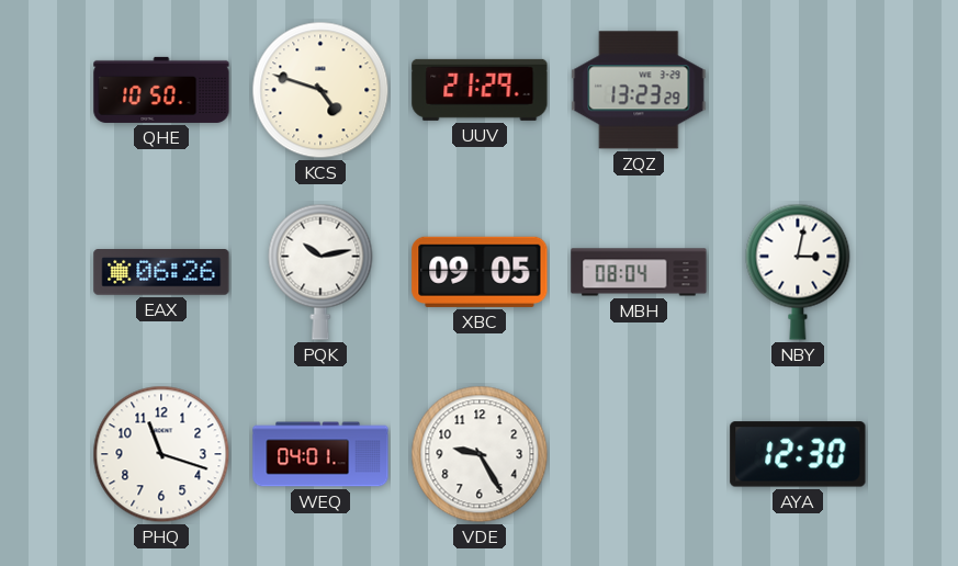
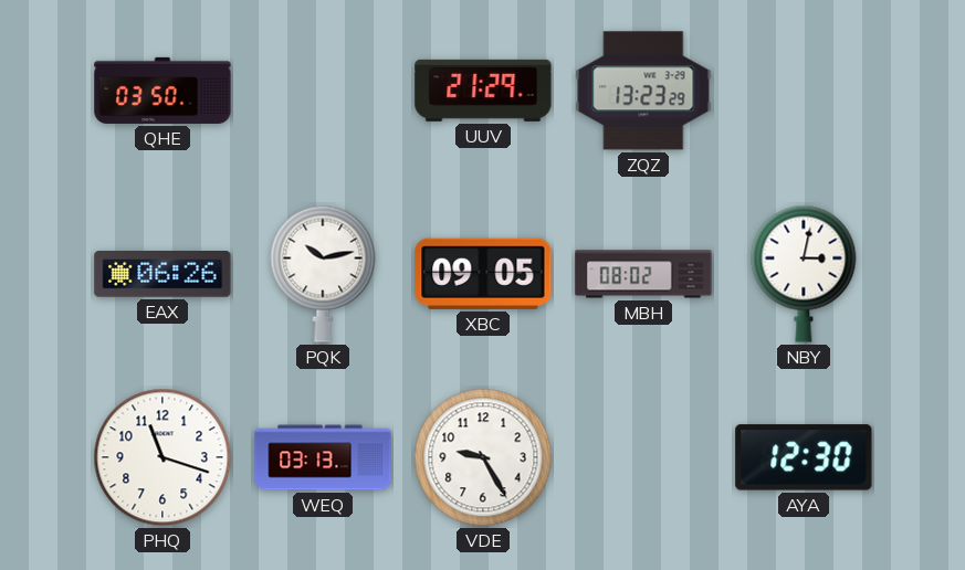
QHE: 10:50 -> 03:50
KCS: 4:48 -> none
MBH: 08:04 -> 08:02
WEQ: 04:01 -> 03:13
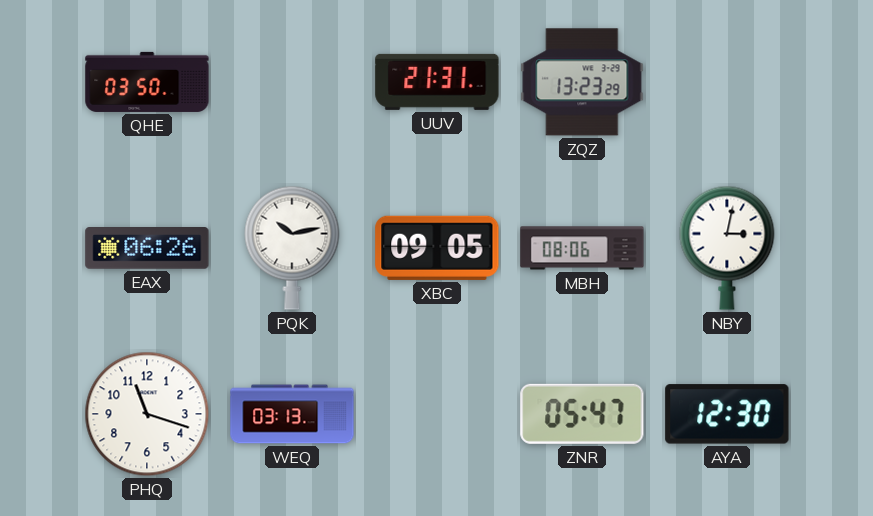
UUV: 21:29 -> 21:31
MBH: 08:02 -> 08:06
VDE: 9:25 -> none
ZNR: none -> 05:47
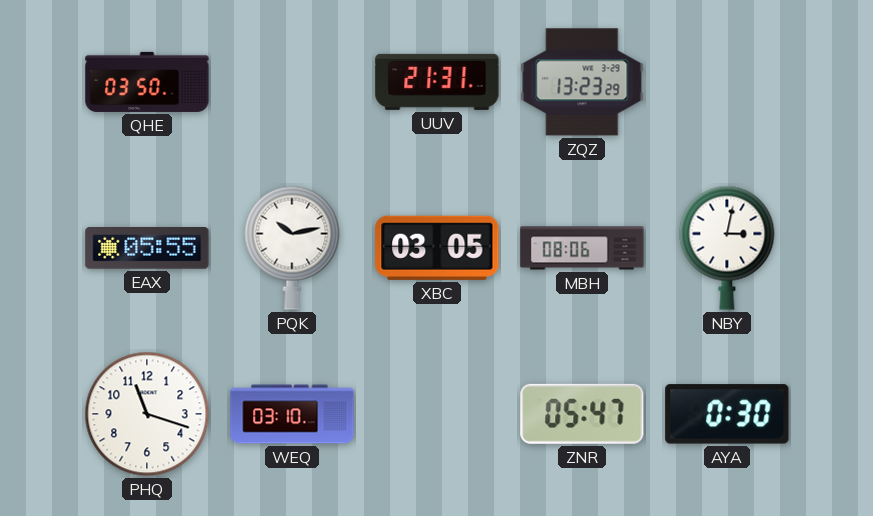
EAX: 06:26 -> 05:55
XBC: 09:05 -> 03:05
WEQ: 03:13 -> 03:10
AYA: 12:30 -> 0:30
